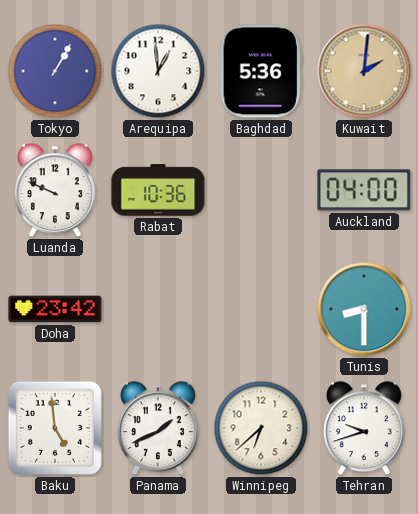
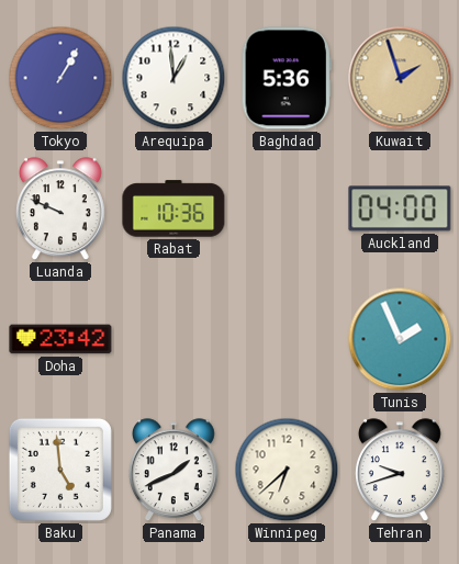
Kuwait: 2:01 -> 1:57
Tunis: 8:30 -> 1:56
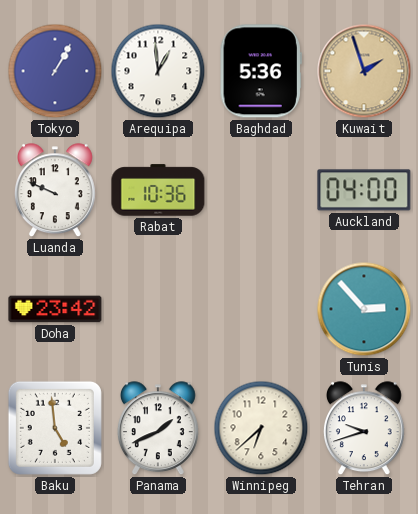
Tunis: 1:56 -> 2:53
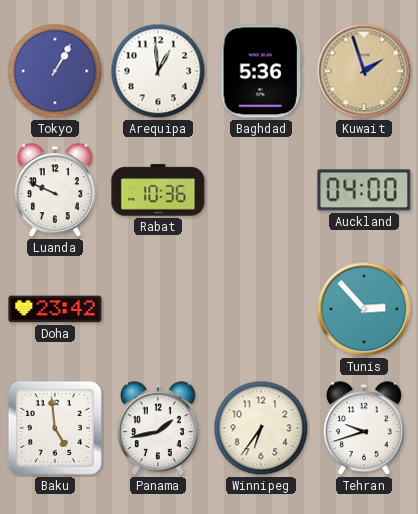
Panama: 1:41 -> 1:43
Winnipeg: 6:38 -> 6:36
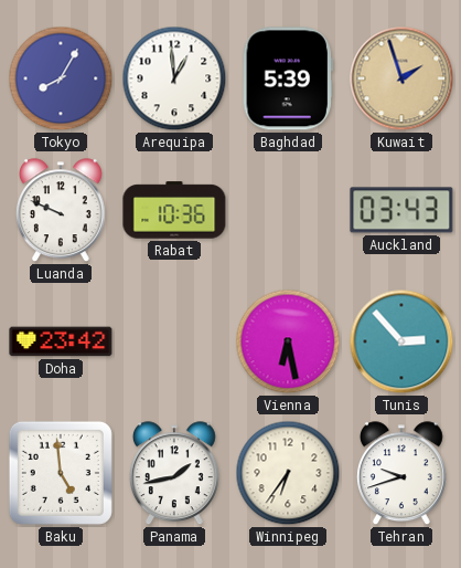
Tokyo: 1:05 -> 8:05
Baghdad: 5:36 -> 5:39
Auckland: 04:00 -> 03:43
Vienna: none -> 6:28
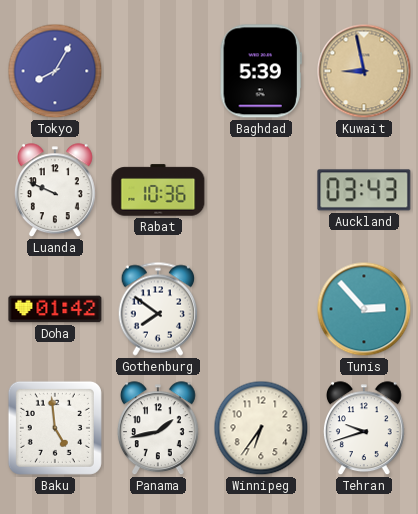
Arequipa: 12:59 -> none
Kuwait: 1:57 -> 8:58
Doha: 23:42 -> 01:42
Gothenburg: none -> 7:51
Vienna: 6:28 -> none
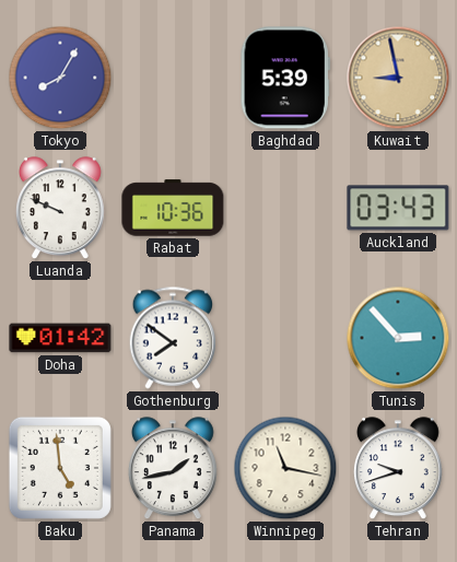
Winnipeg: 6:36 -> 11:17
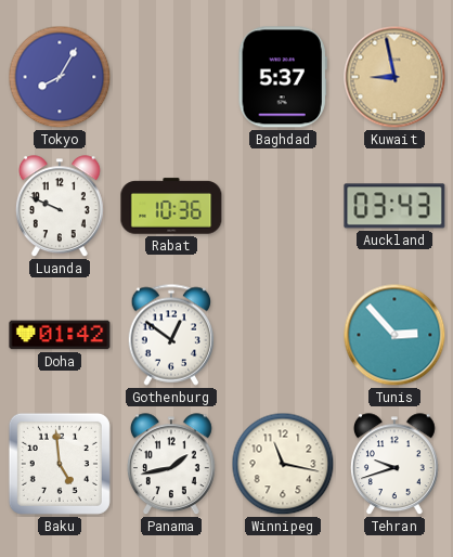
Baghdad: 5:39 -> 5:37
Gothenburg: 7:51 -> 12:51
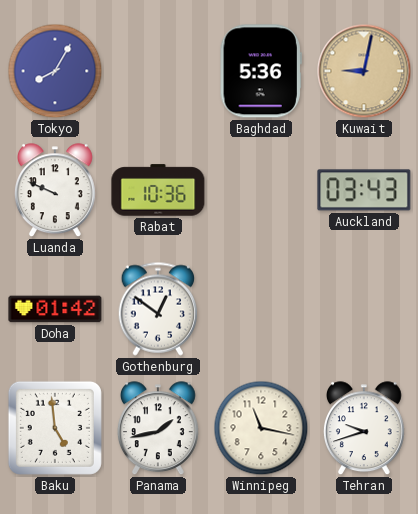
Baghdad: 5:37 -> 5:36
Kuwait: 8:58 -> 9:02
Tunis: 2:53 -> none
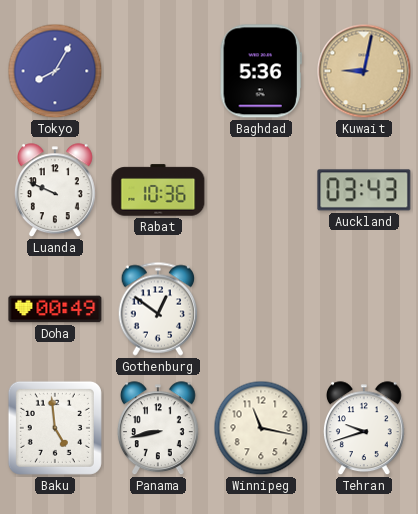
Doha: 01:42 -> 00:49
Panama: 1:43 -> 8:43
